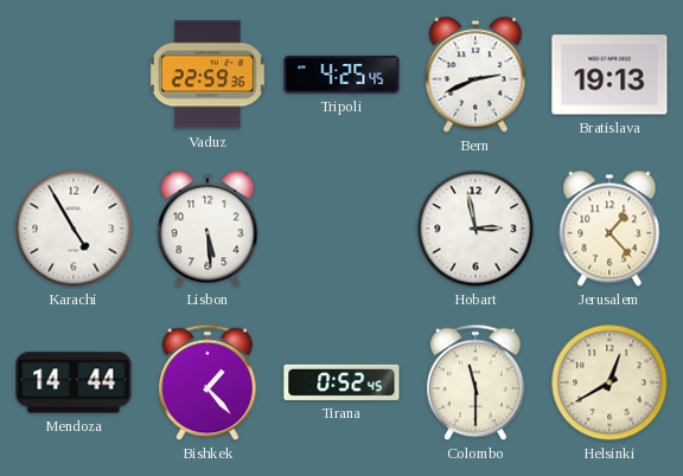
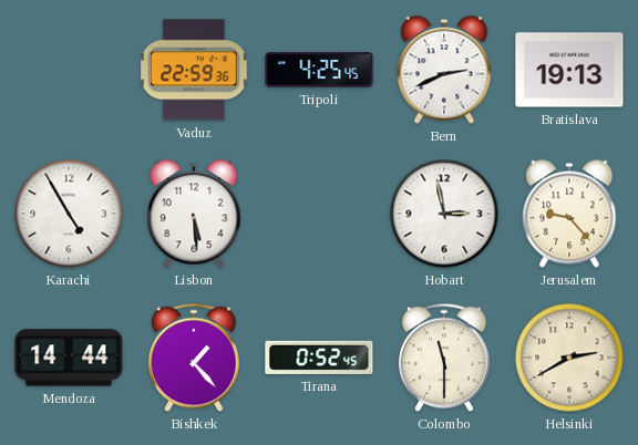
Jerusalem: 1:23 -> 9:23
Helsinki: 12:40 -> 2:40
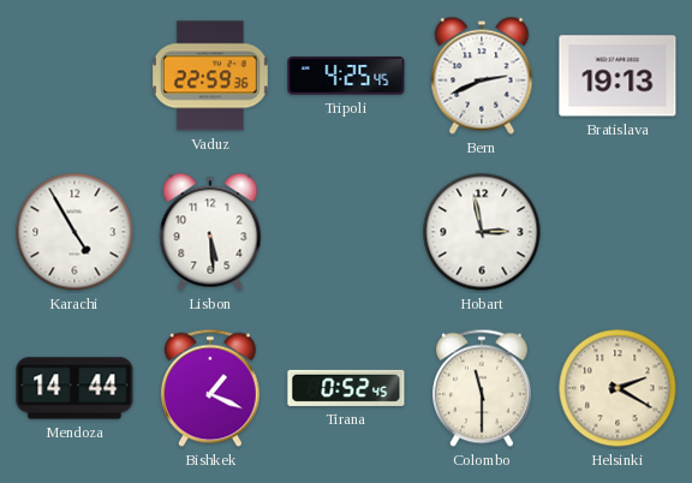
Jerusalem: 9:23 -> none
Bishkek: 1:23 -> 1:19
Helsinki: 2:40 -> 2:20
